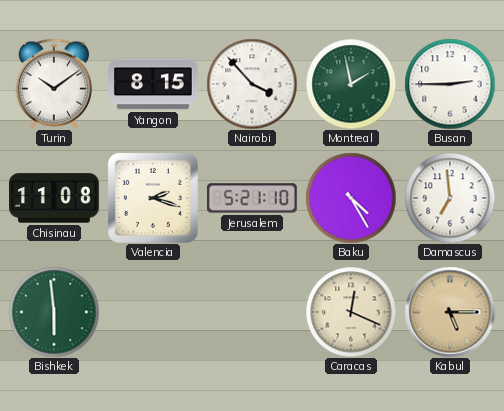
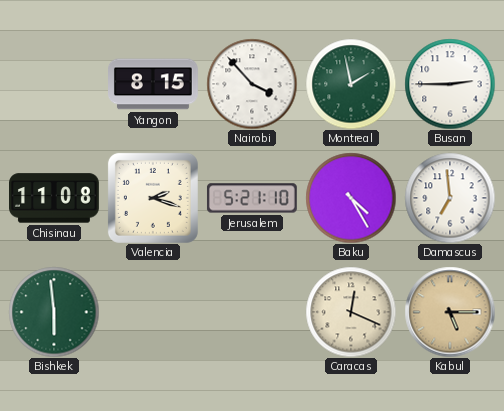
Turin: 10:09 -> none
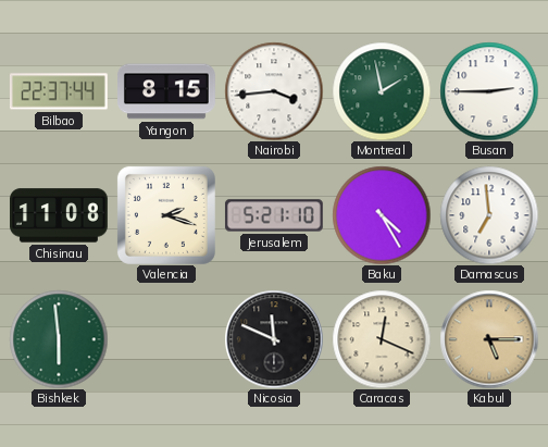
Bilbao: none -> 22:37
Nairobi: 3:53 -> 3:44
Nicosia: none -> 11:49
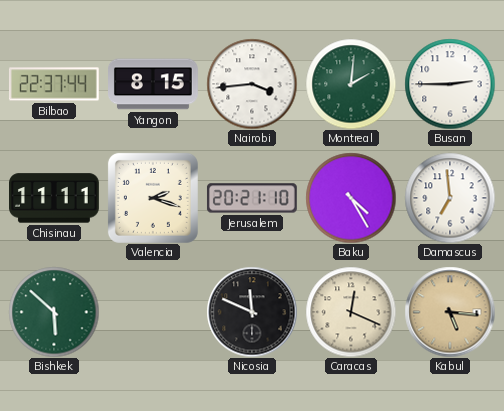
Montreal: 1:58 -> 2:01
Chisinau: 11:08 -> 11:11
Jerusalem: 5:21 -> 20:21
Bishkek: 5:59 -> 5:52
Kabul: 5:15 -> 5:16
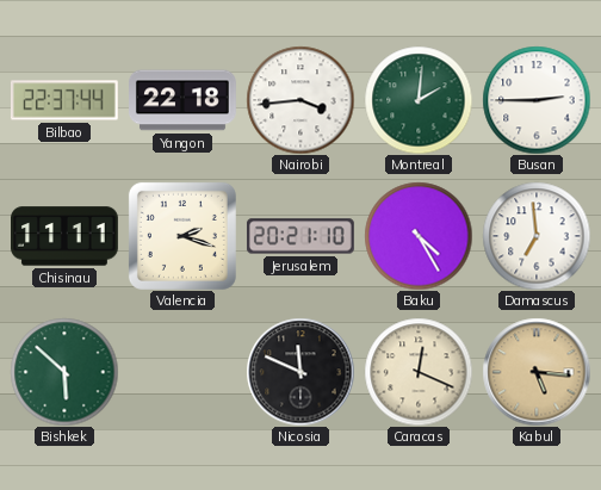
Yangon: 8:15 -> 22:18
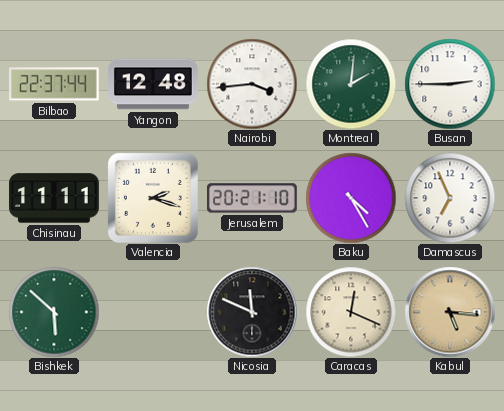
Yangon: 22:18 -> 12:48
Damascus: 6:59 -> 6:56
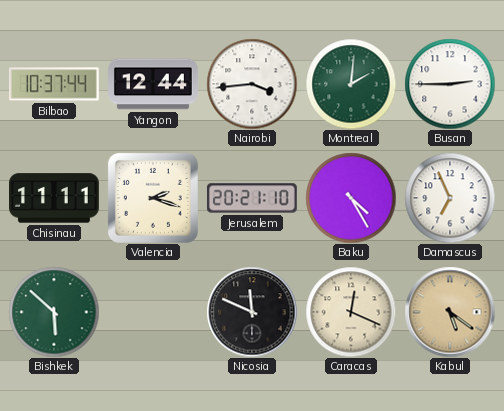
Bilbao: 22:37 -> 10:37
Yangon: 12:48 -> 12:44
Kabul: 5:16 -> 5:21
